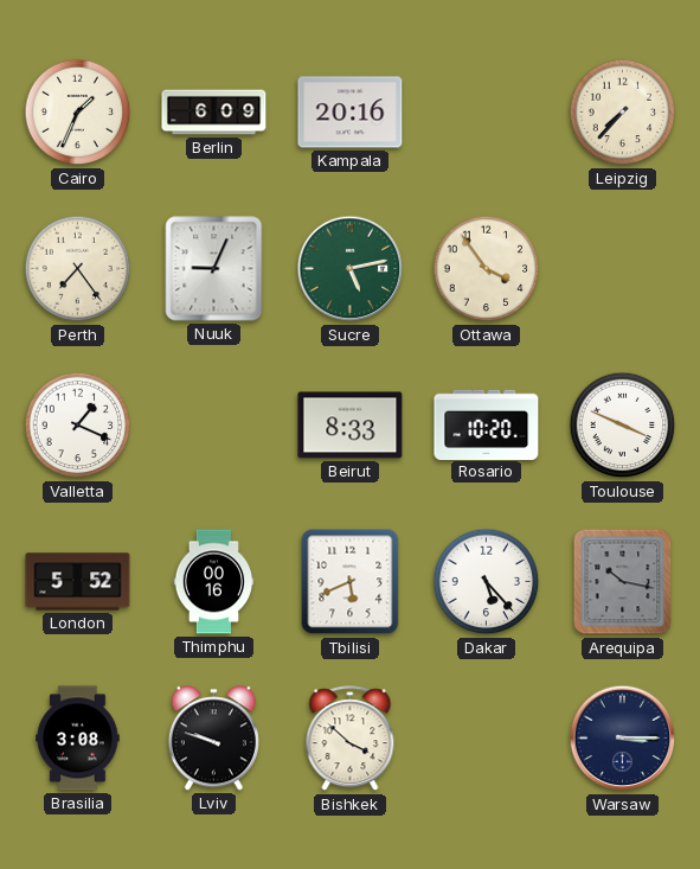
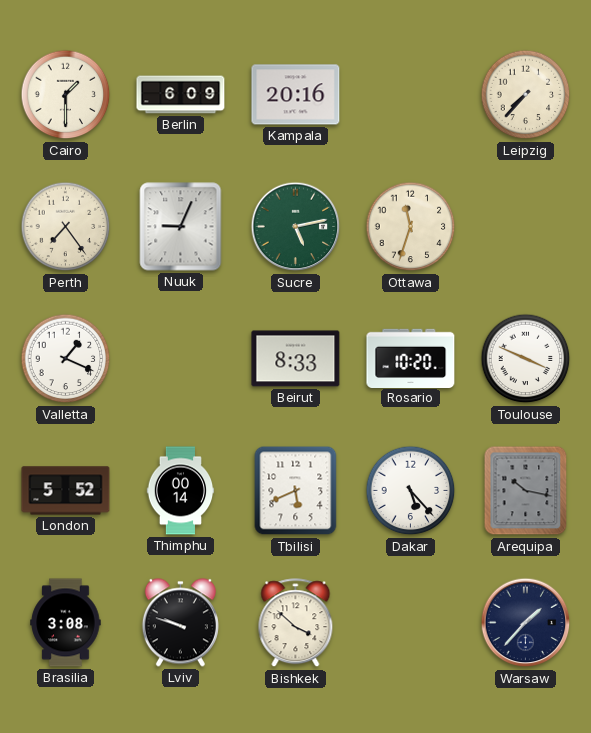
Cairo: 1:34 -> 1:30
Ottawa: 3:54 -> 11:33
Thimphu: 00:16 -> 00:14
Warsaw: 3:15 -> 1:37
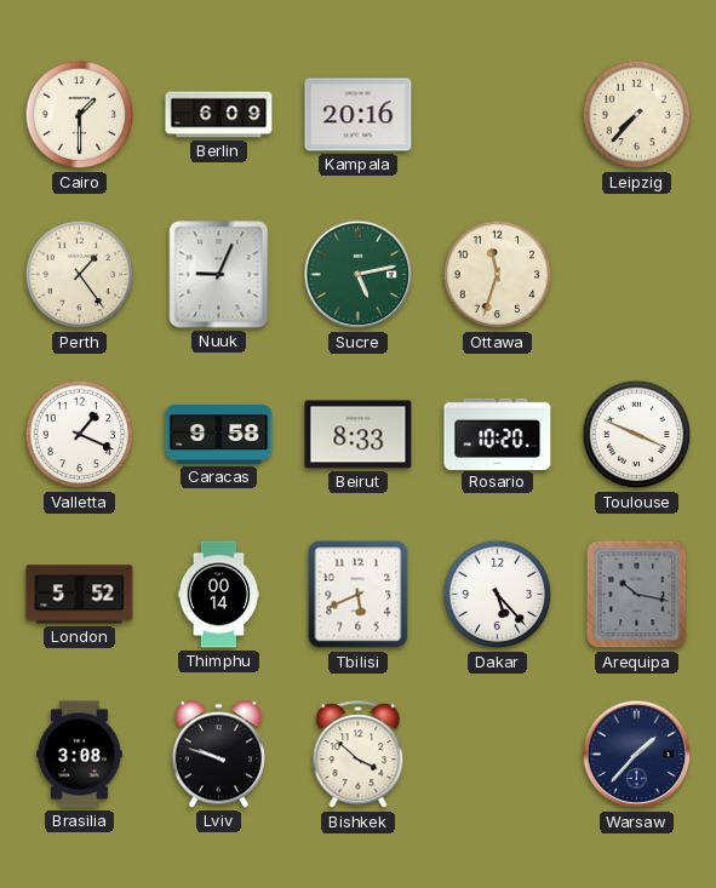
Perth: 7:24 -> 1:24
Caracas: none -> 9:58
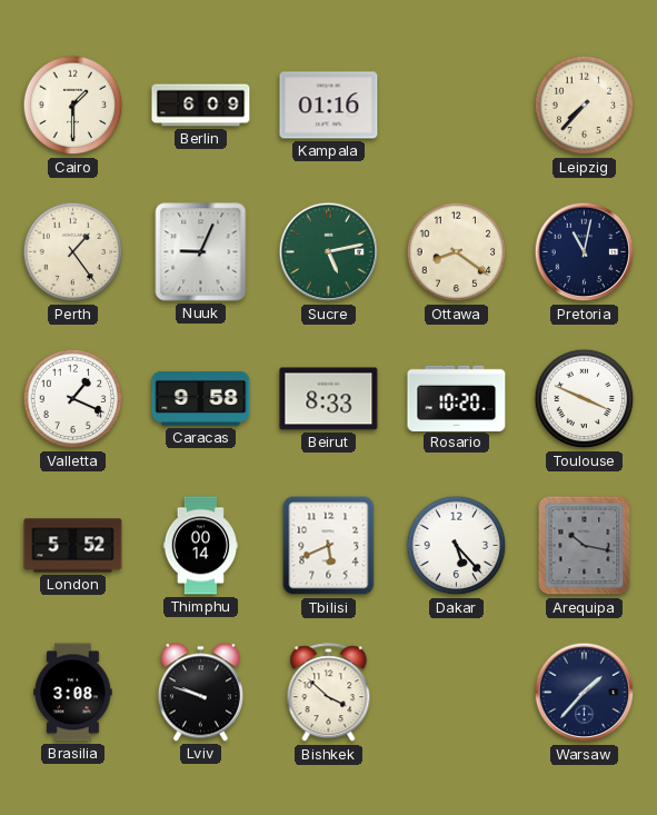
Kampala: 20:16 -> 01:16
Ottawa: 11:33 -> 8:21
Pretoria: none -> 11:02
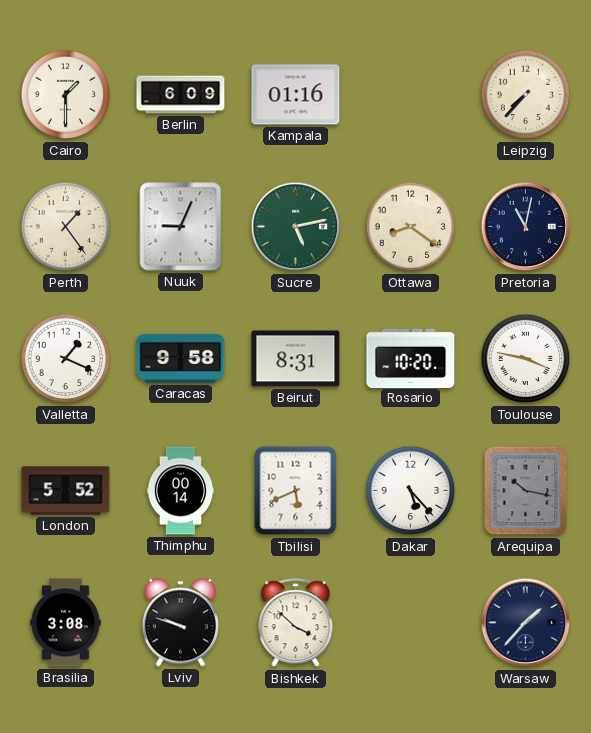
Beirut: 8:33 -> 8:31
Toulouse: 3:49 -> 3:47
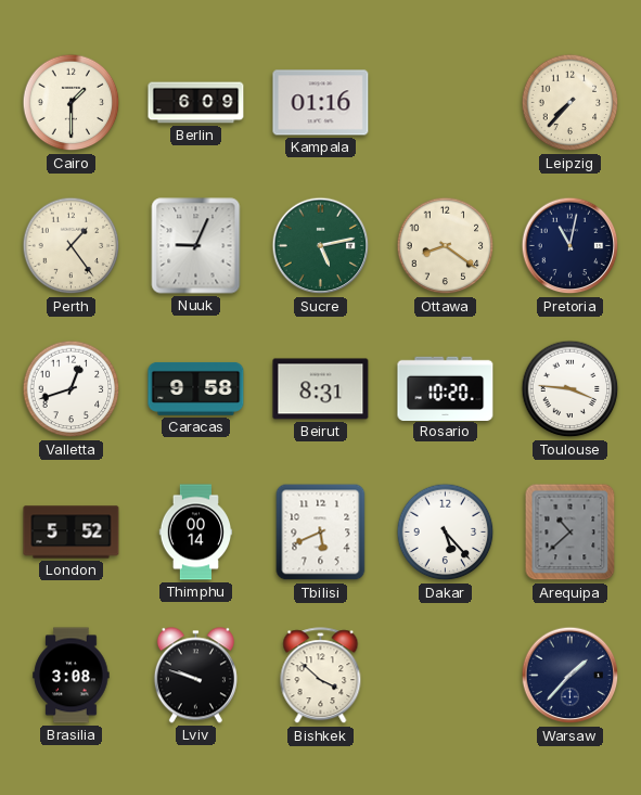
Valletta: 1:19 -> 12:42
Toulouse: 3:47 -> 3:46
Arequipa: 10:17 -> 10:38
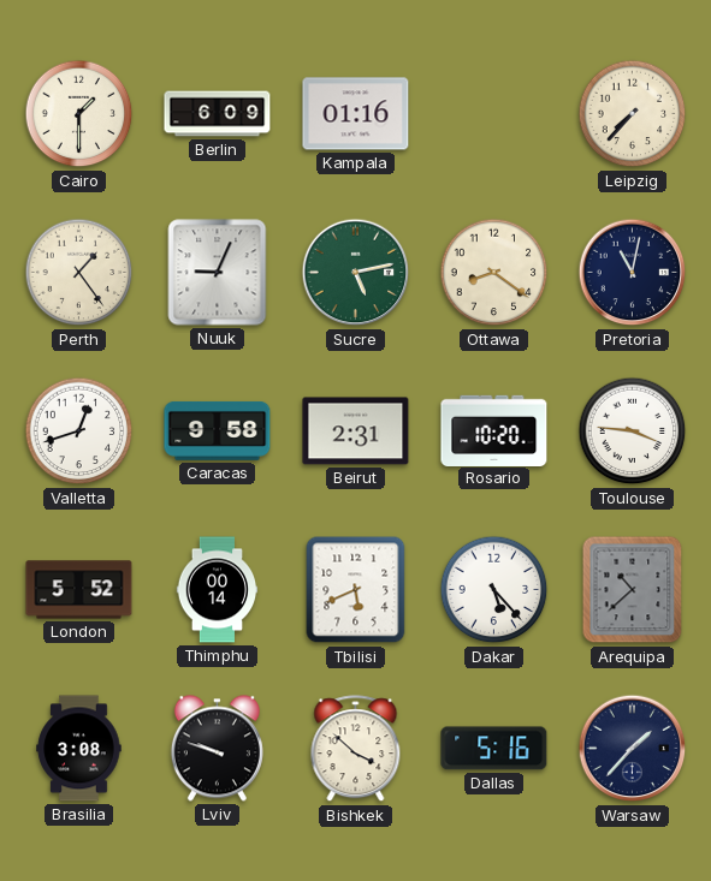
Beirut: 8:31 -> 2:31
Dallas: none -> 5:16
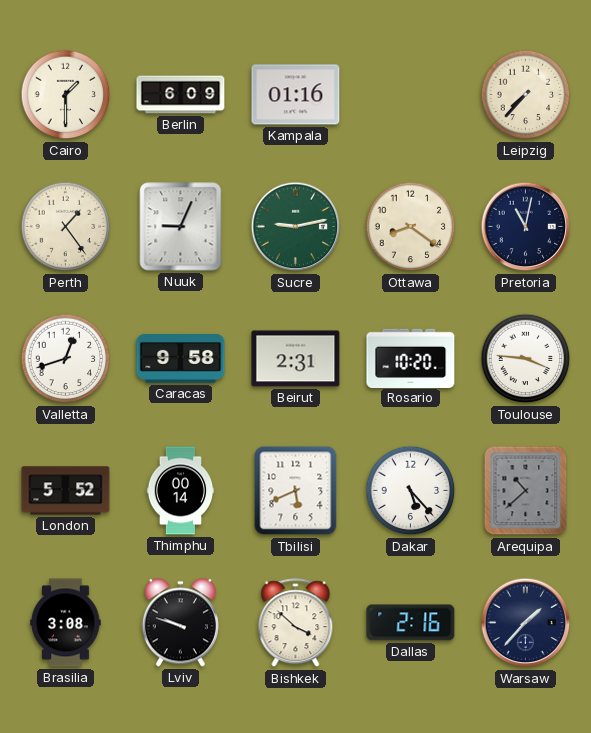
Sucre: 5:13 -> 9:13
Dallas: 5:16 -> 2:16
